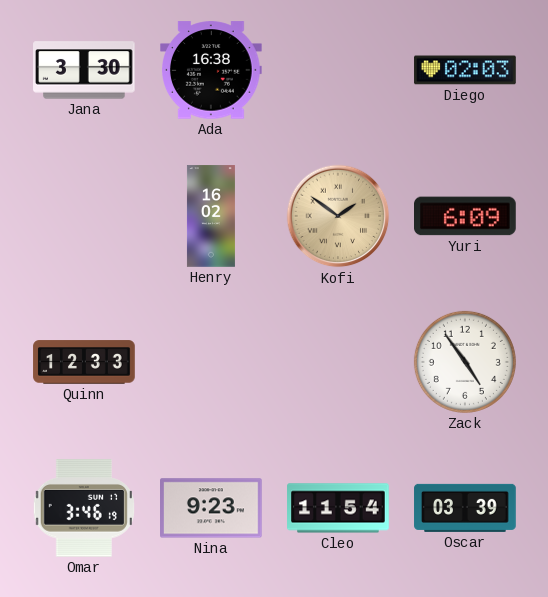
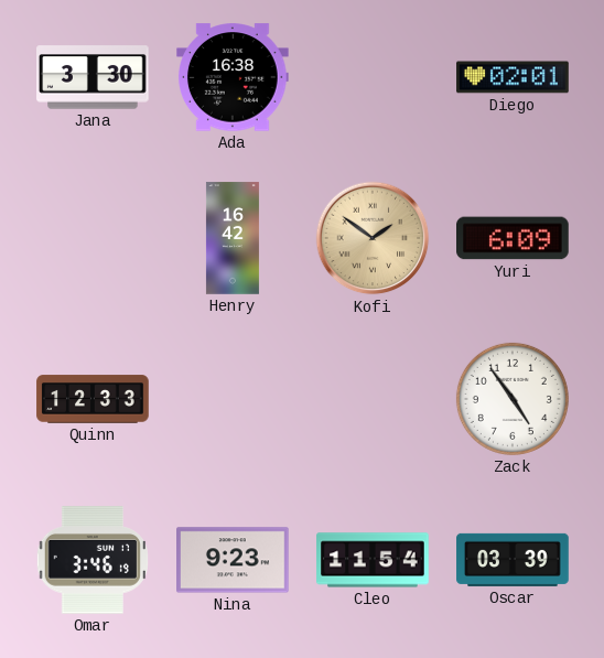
Diego: 02:03 -> 02:01
Henry: 16:02 -> 16:42
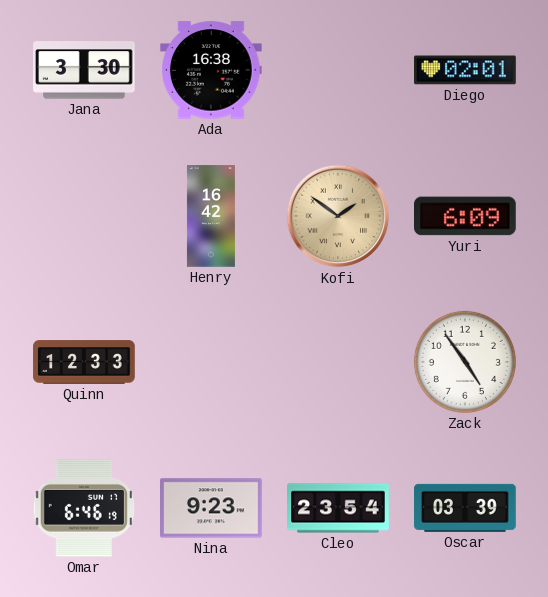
Omar: 3:46 -> 6:46
Cleo: 11:54 -> 23:54
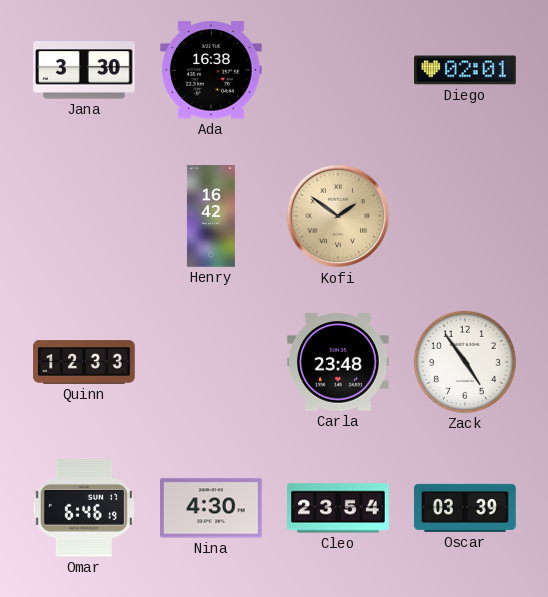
Yuri: 6:09 -> none
Carla: none -> 23:48
Nina: 9:23 -> 4:30
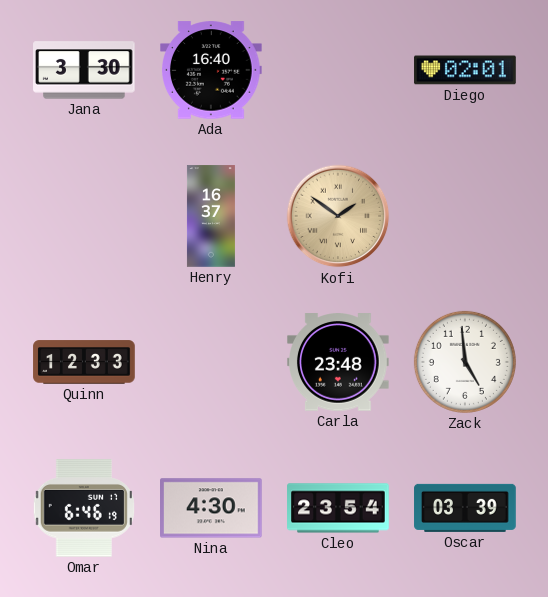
Ada: 16:38 -> 16:40
Henry: 16:42 -> 16:37
Zack: 4:54 -> 4:59
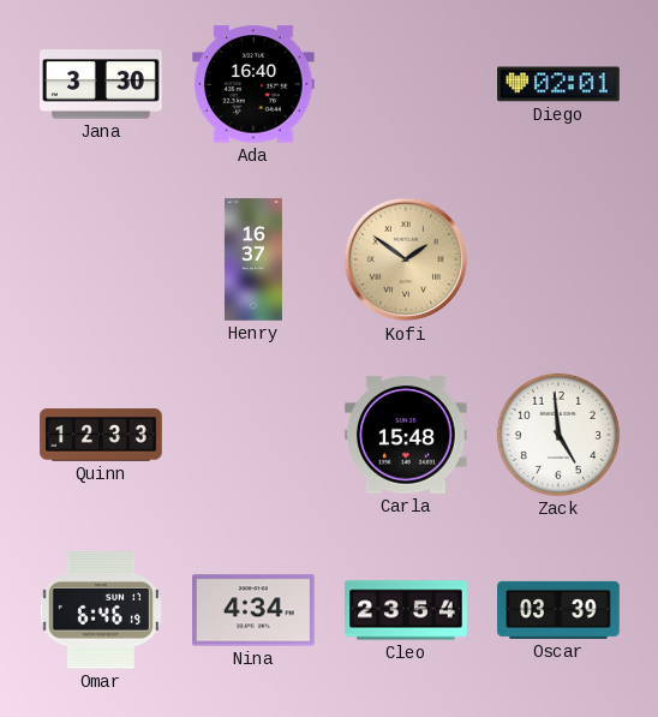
Carla: 23:48 -> 15:48
Nina: 4:30 -> 4:34
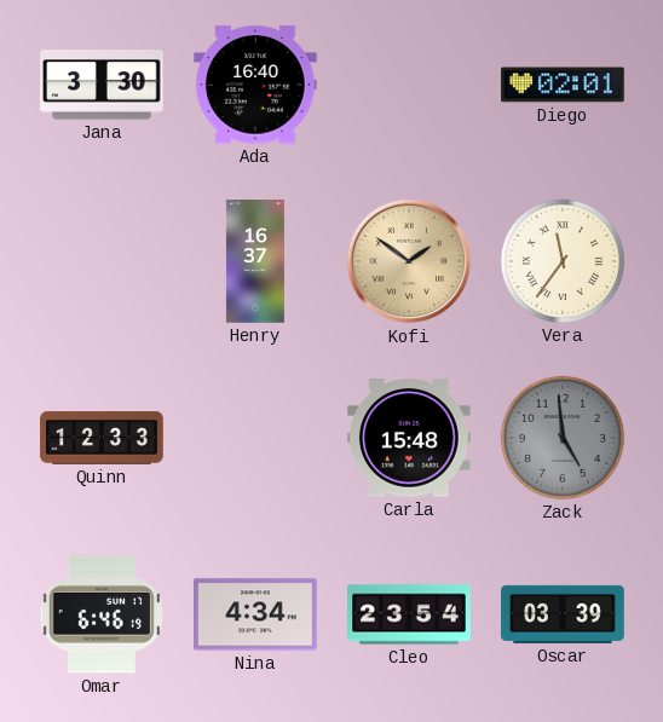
Vera: none -> 11:36
Zack dial: white -> grey
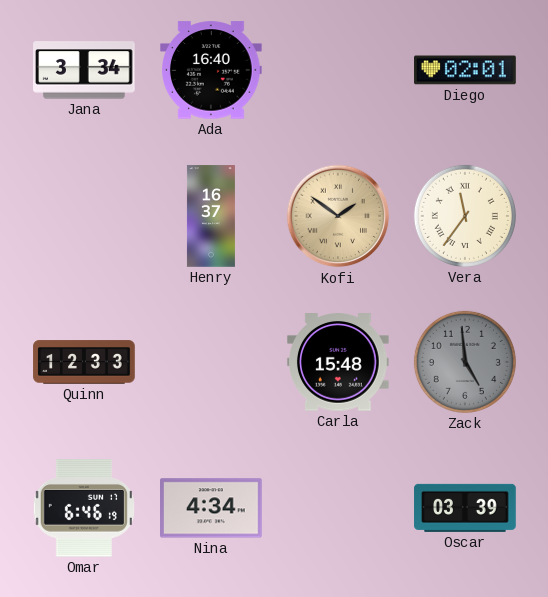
Jana: 3:30 -> 3:34
Cleo: 23:54 -> none
